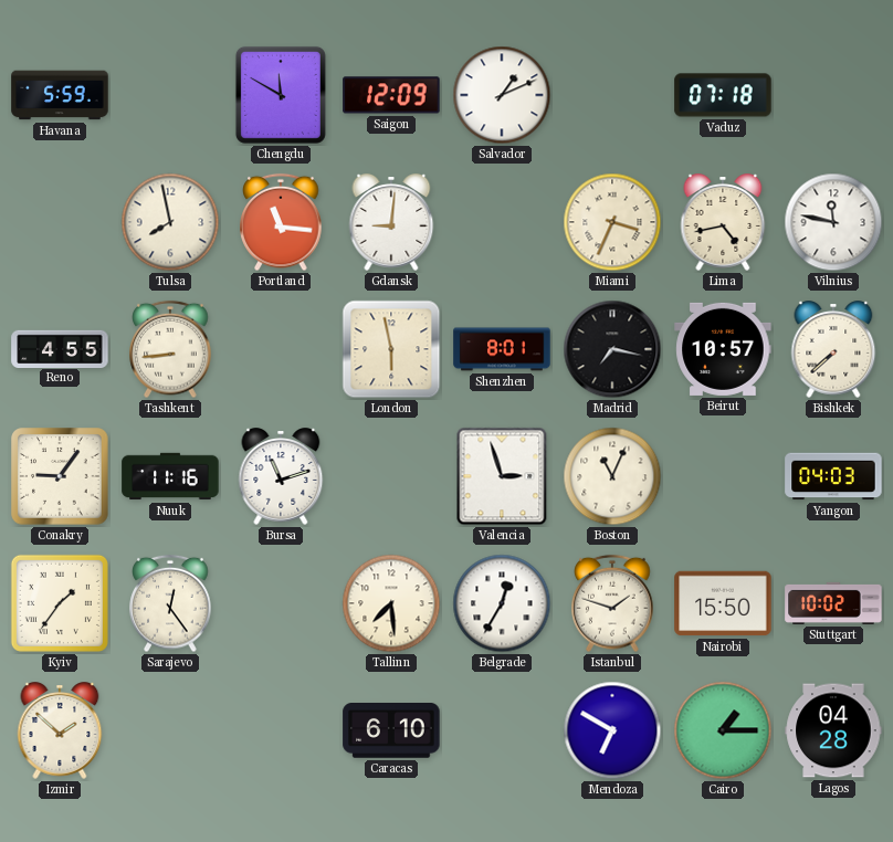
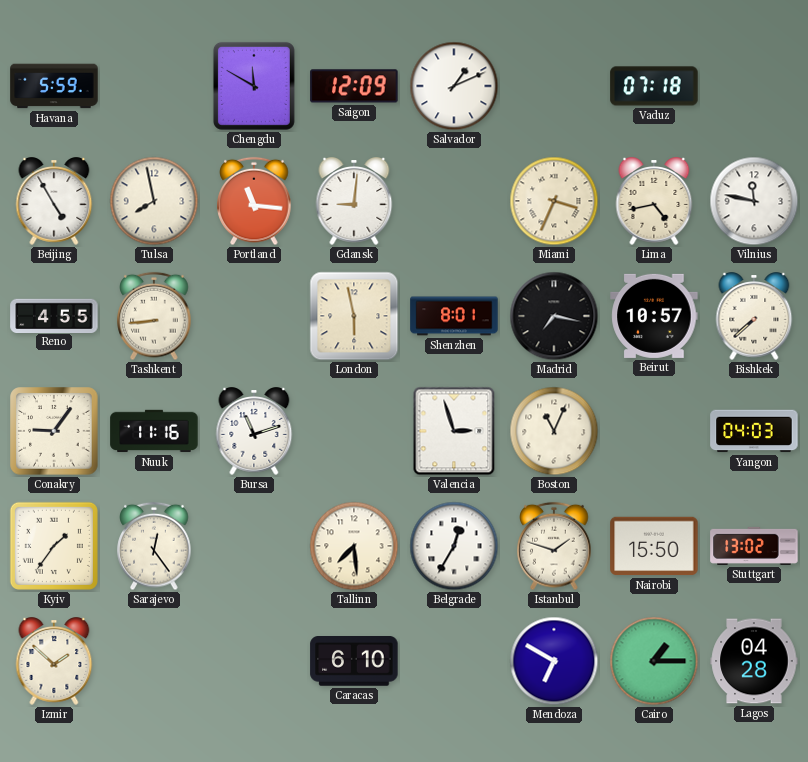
Beijing: none -> 4:55
Stuttgart: 10:02 -> 13:02
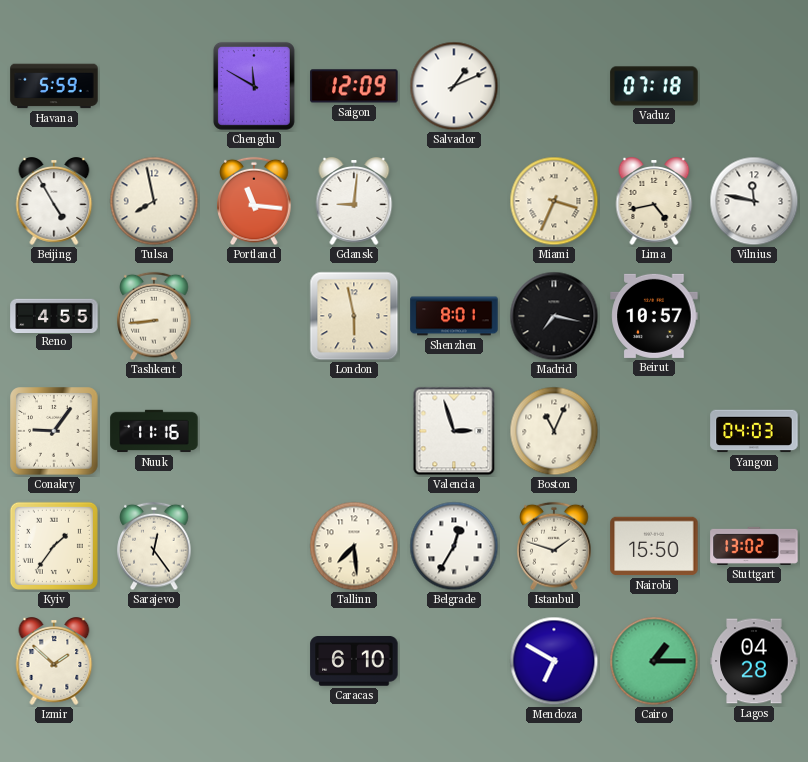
Bishkek: 7:38 -> none
Bursa: 11:12 -> none
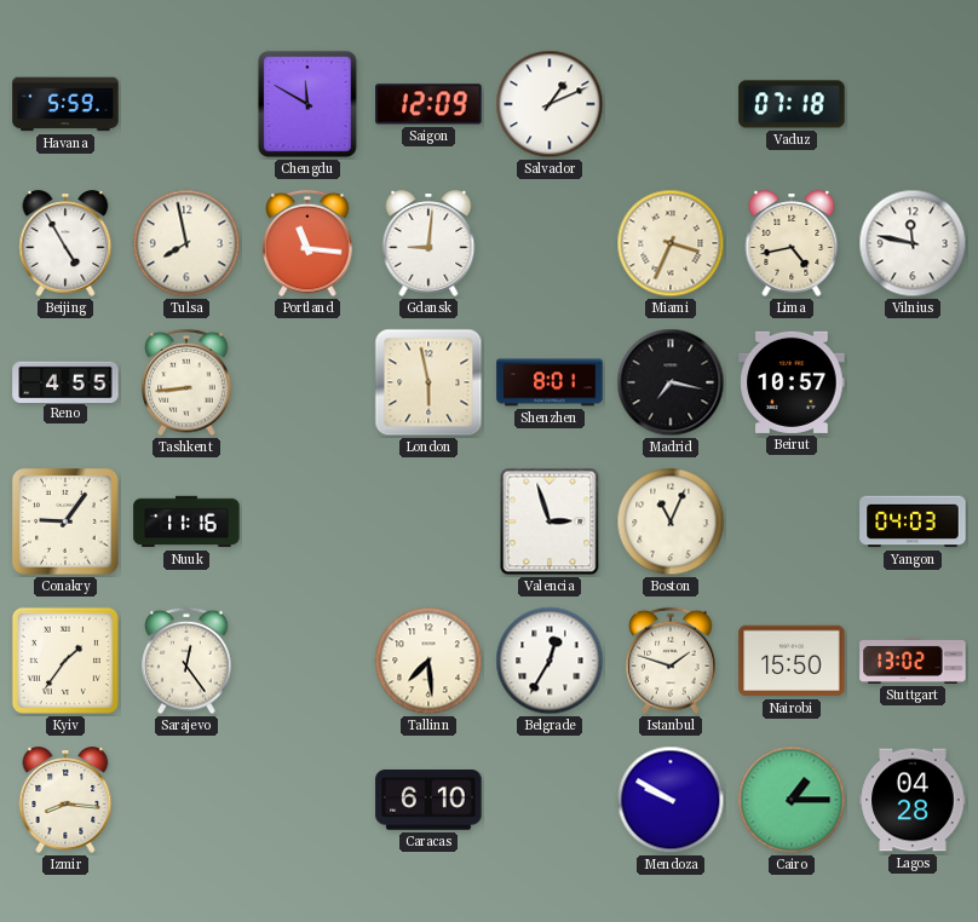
Izmir: 1:52 -> 8:16
Mendoza: 6:50 -> 9:50
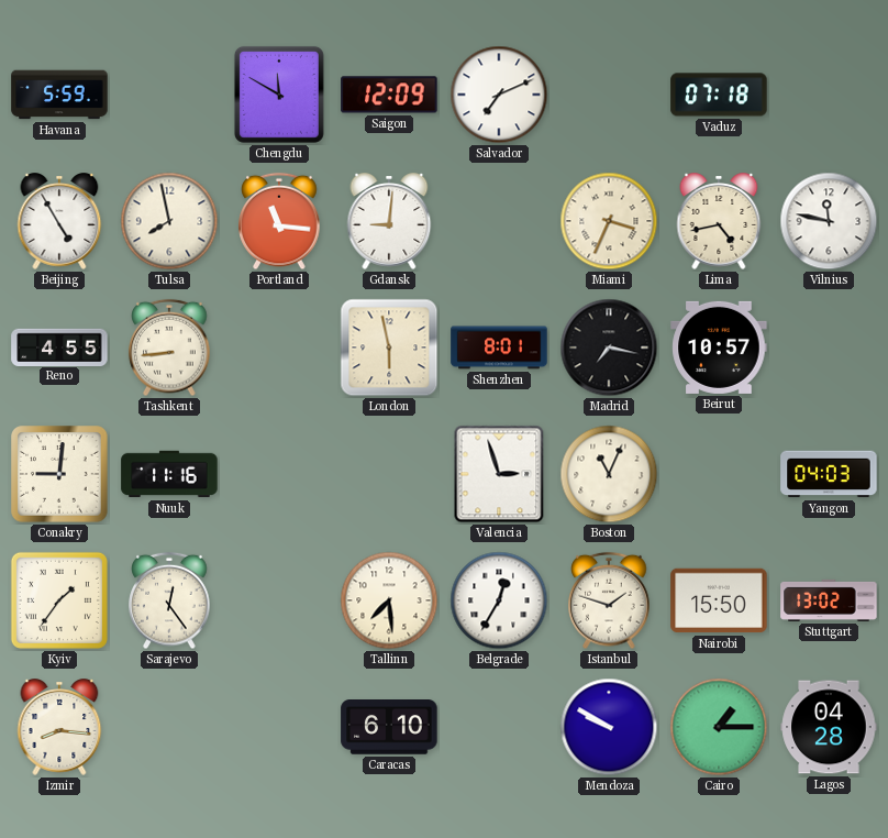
Salvador: 1:11 -> 7:11
Conakry: 9:06 -> 9:01
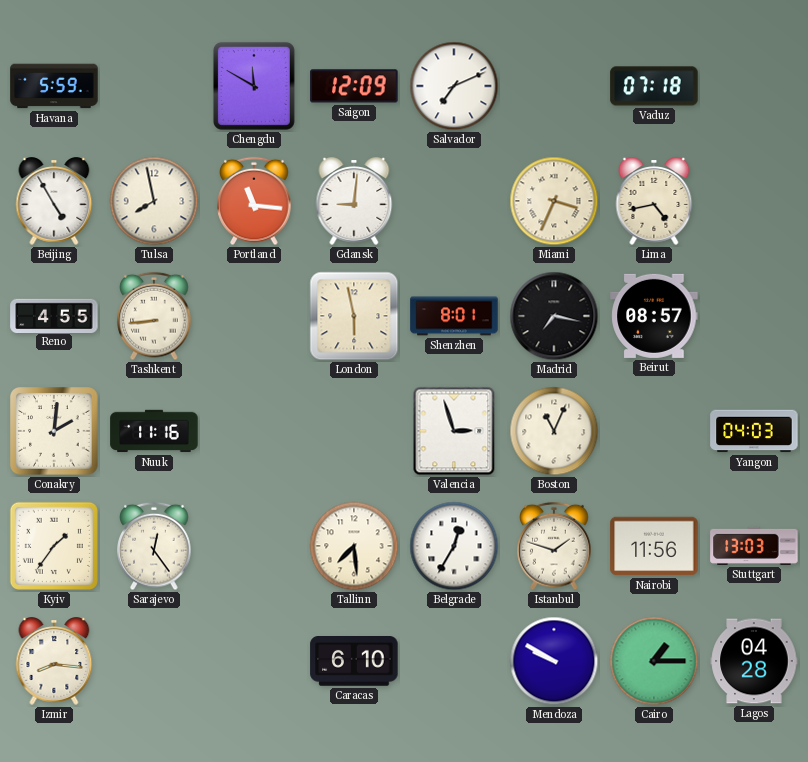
Vilnius: 11:47 -> none
Beirut: 10:57 -> 08:57
Conakry: 9:01 -> 2:01
Nairobi: 15:50 -> 11:56
Stuttgart: 13:02 -> 13:03
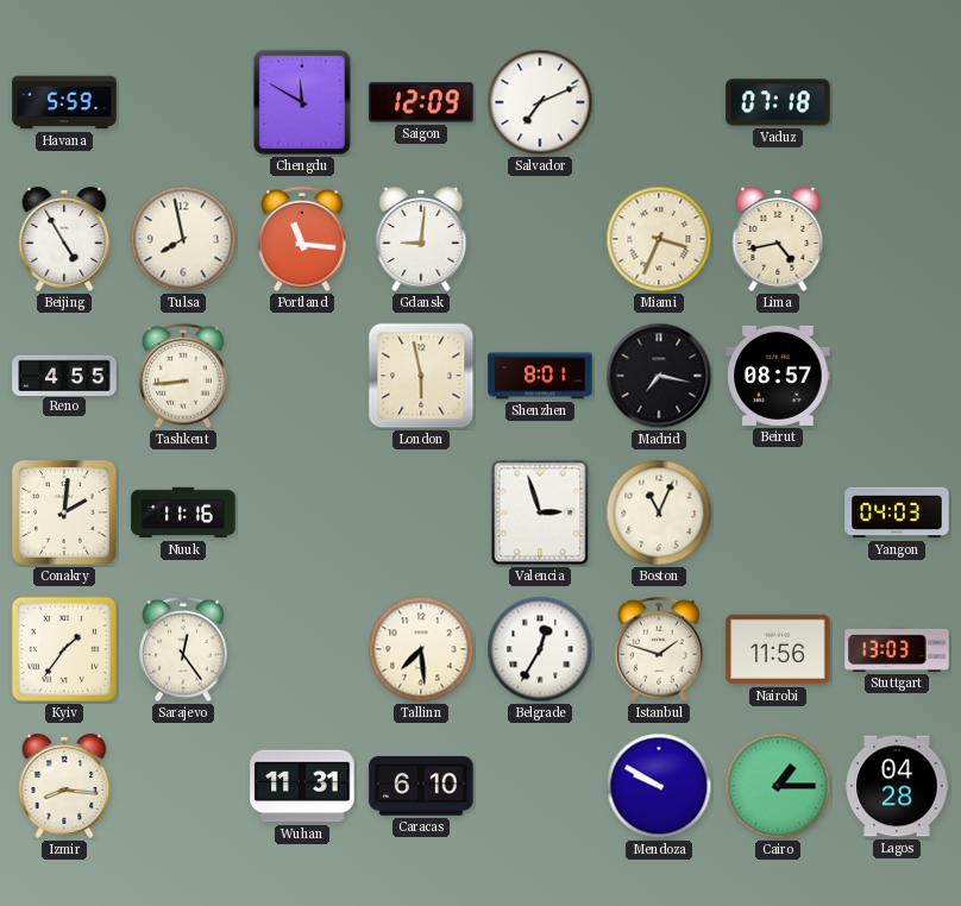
Wuhan: none -> 11:31
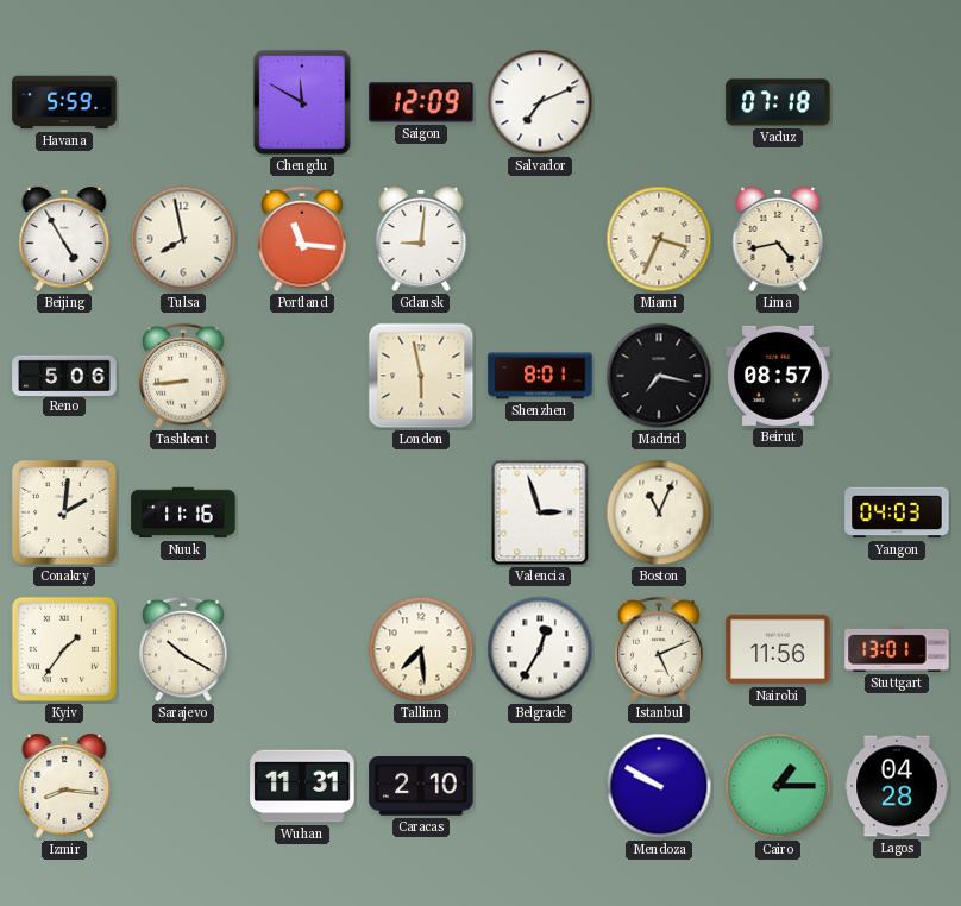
Reno: 4:55 -> 5:06
Sarajevo: 12:24 -> 10:20
Istanbul: 1:48 -> 5:11
Stuttgart: 13:03 -> 13:01
Caracas: 6:10 -> 2:10
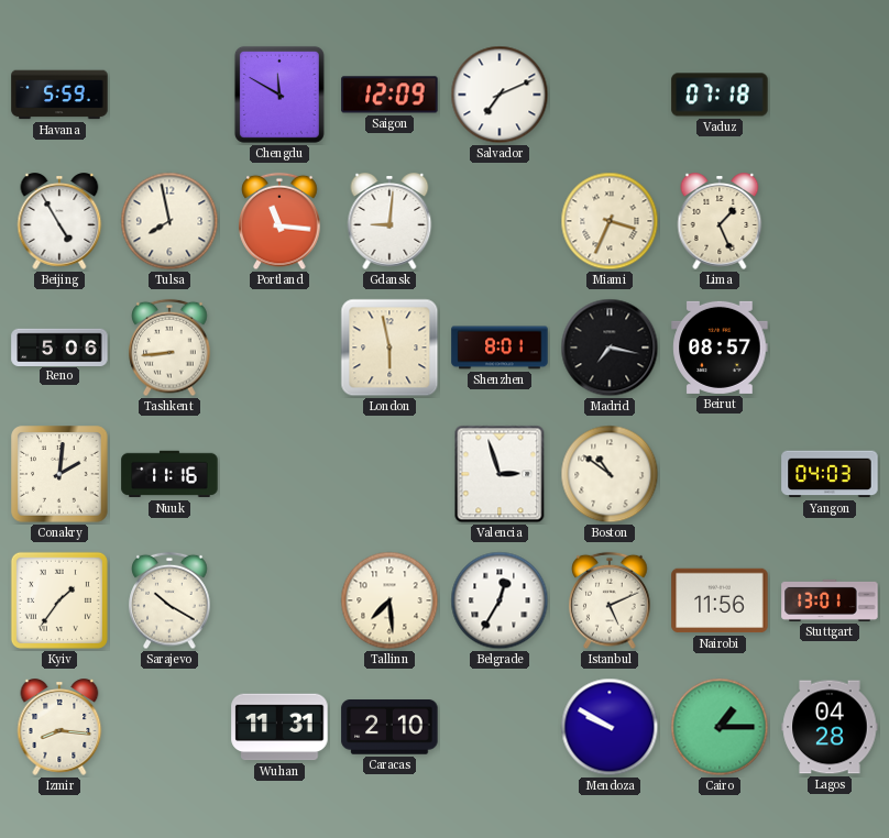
Lima: 4:43 -> 1:26
Boston: 11:04 -> 10:51
